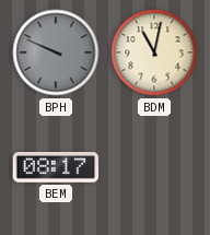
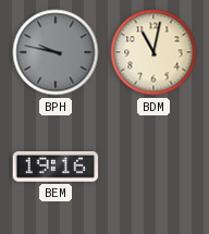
BPH: 9:49 -> 9:47
BEM: 08:17 -> 19:16
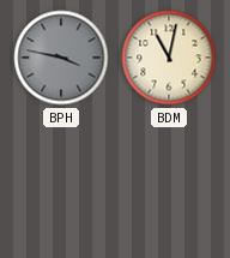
BPH: 9:47 -> 3:47
BEM: 19:16 -> none
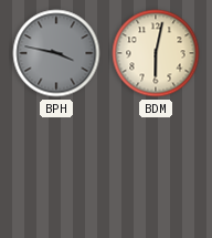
BDM: 11:02 -> 6:02
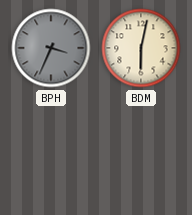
BPH: 3:47 -> 3:34
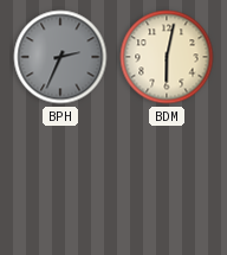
BPH: 3:34 -> 2:34
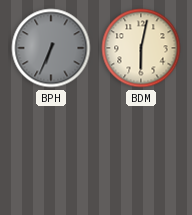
BPH: 2:34 -> 6:34
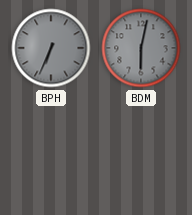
BDM dial: cream -> grey
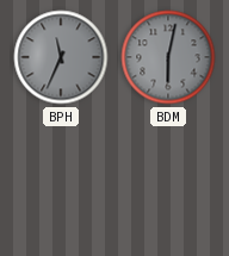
BPH: 6:34 -> 11:34
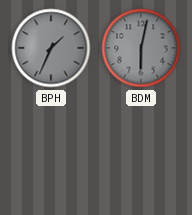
BPH: 11:34 -> 1:34
